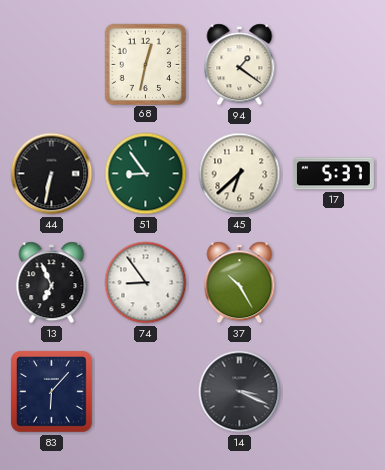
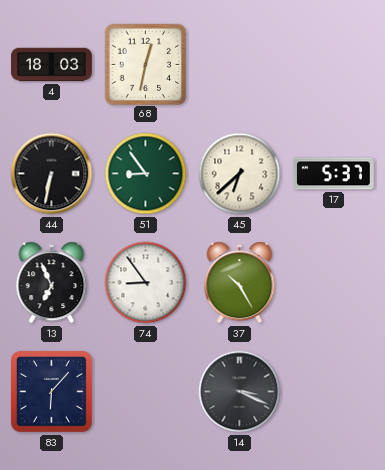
4: none -> 18:03
94: 1:21 -> none
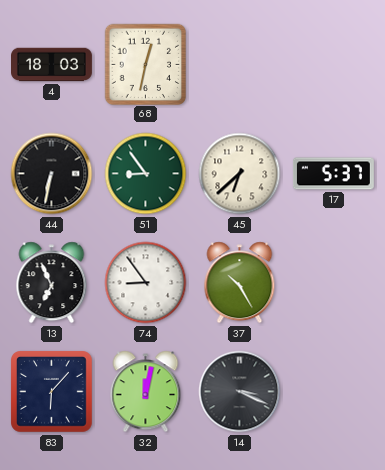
32: none -> 12:02
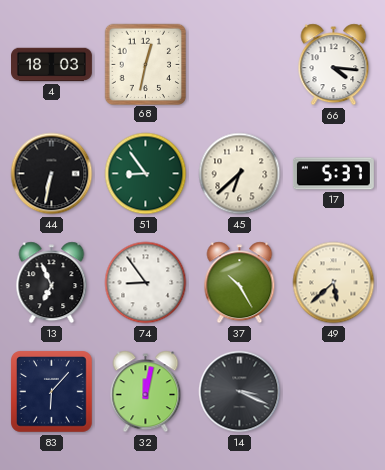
66: none -> 4:16
49: none -> 5:38
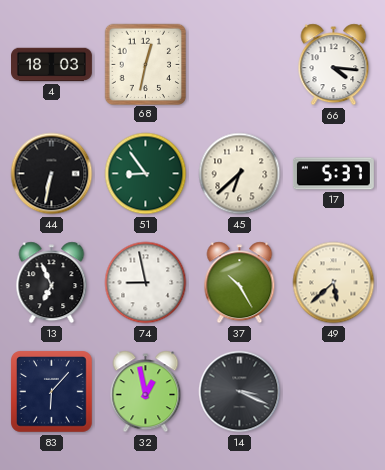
74: 8:54 -> 8:58
32: 12:02 -> 12:58
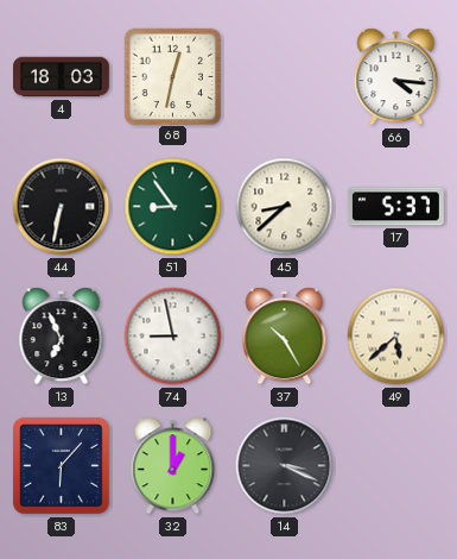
45: 6:38 -> 8:38
32: 12:58 -> 1:00
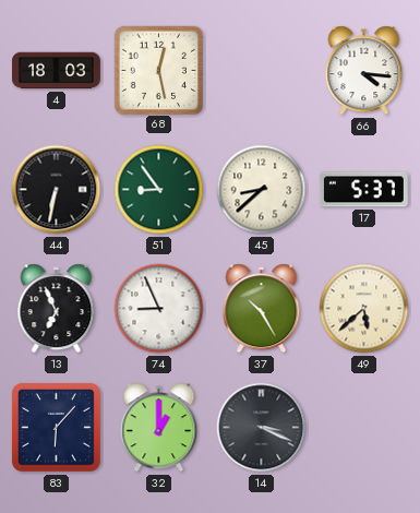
68: 12:32 -> 12:28
74: 8:58 -> 8:56
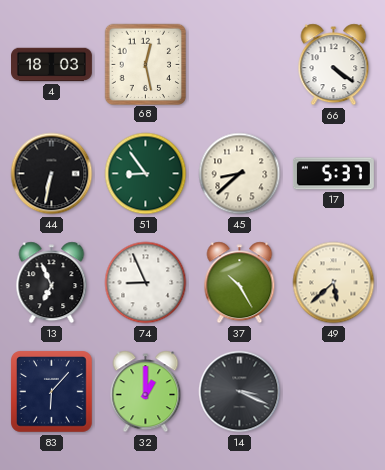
66: 4:16 -> 4:21
